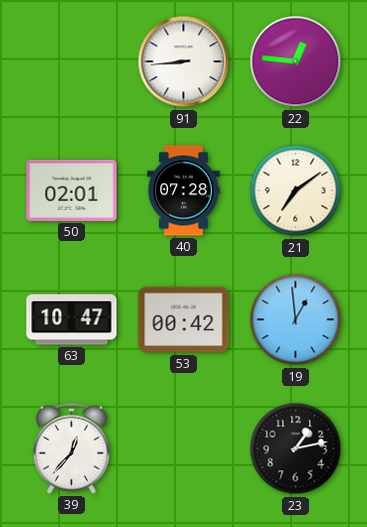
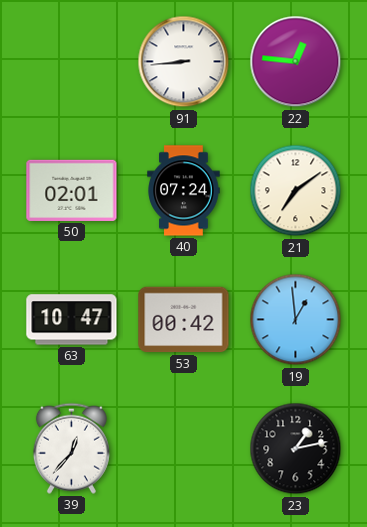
40: 07:28 -> 07:24
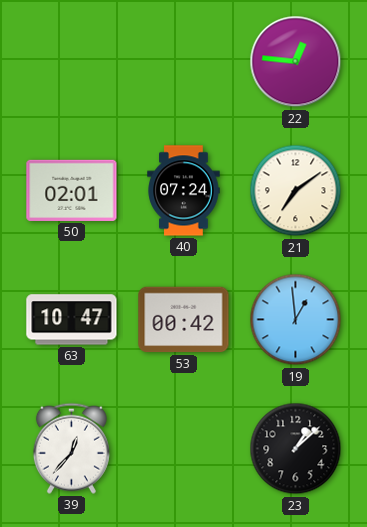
91: 8:44 -> none
23: 1:13 -> 1:08
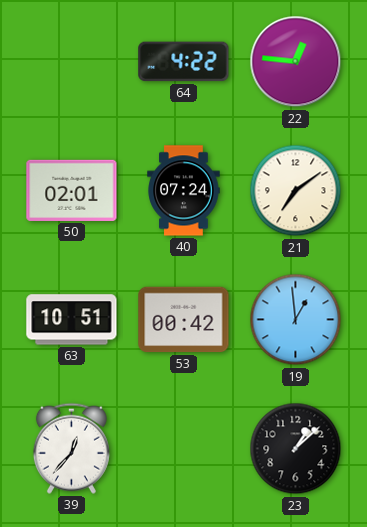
64: none -> 4:22
63: 10:47 -> 10:51
